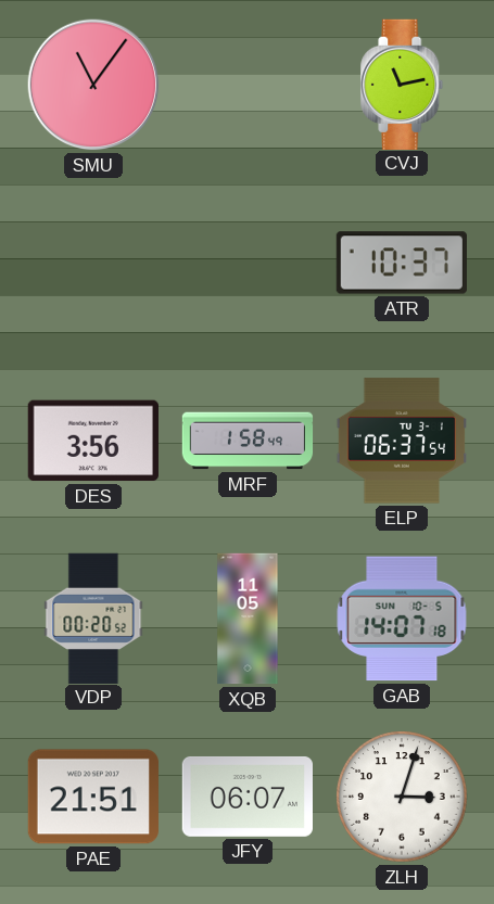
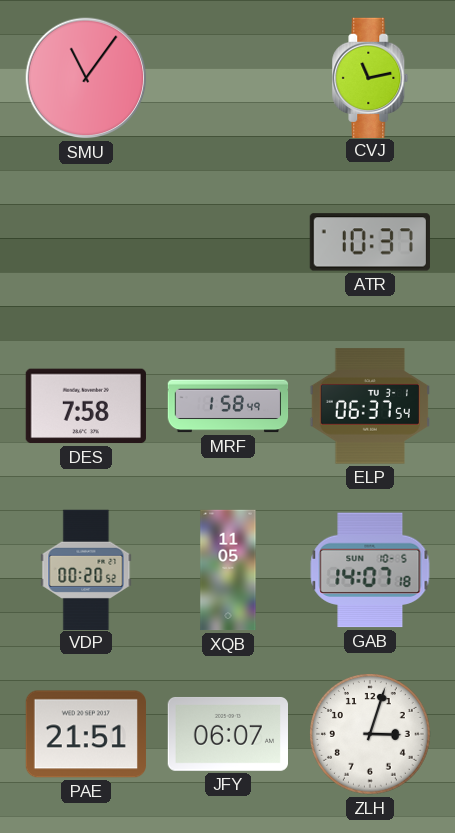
DES: 3:56 -> 7:58
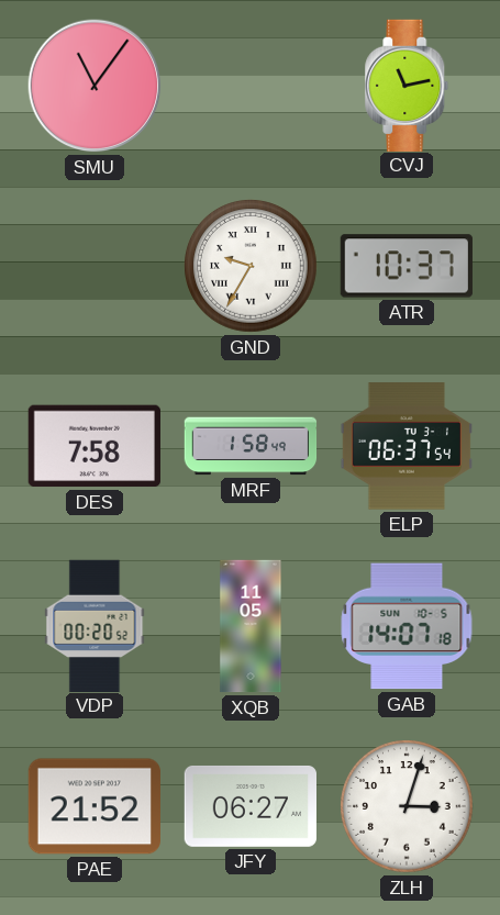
GND: none -> 9:35
PAE: 21:51 -> 21:52
JFY: 06:07 -> 06:27
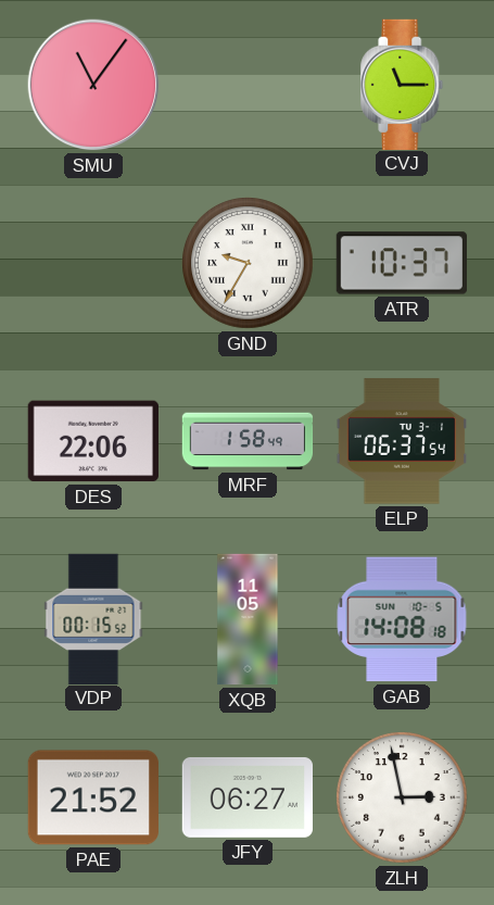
CVJ: 11:13 -> 11:15
DES: 7:58 -> 22:06
VDP: 00:20 -> 00:15
GAB: 14:07 -> 14:08
ZLH: 3:03 -> 2:58
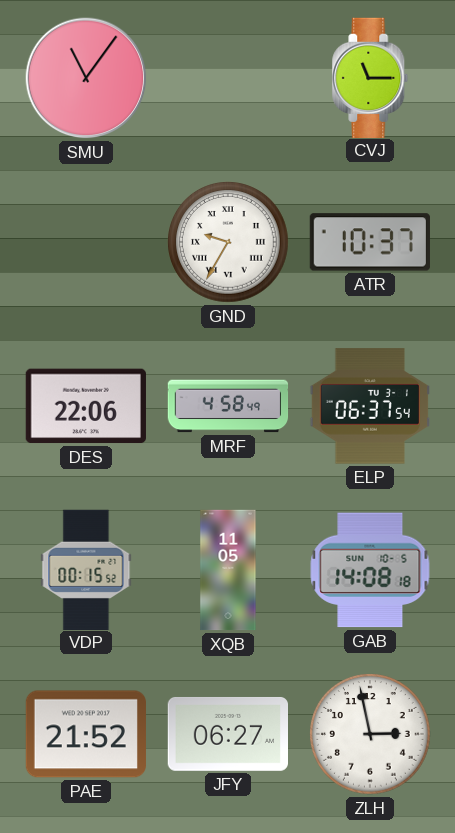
MRF: 1:58 -> 4:58
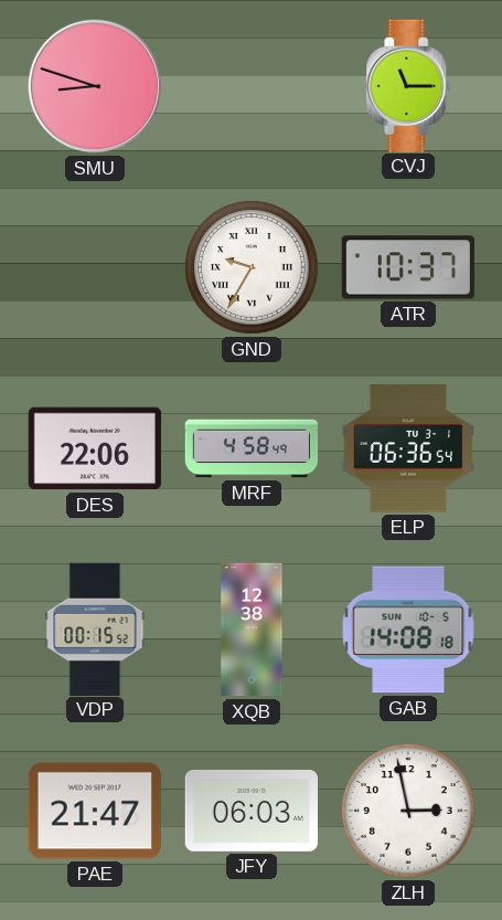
SMU: 11:06 -> 8:48
ELP: 06:37 -> 06:36
XQB: 11:05 -> 12:38
PAE: 21:52 -> 21:47
JFY: 06:27 -> 06:03
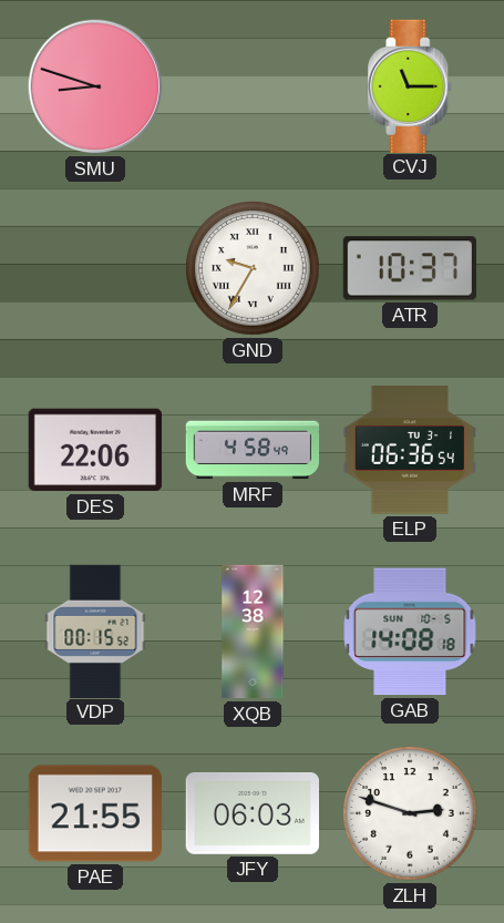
PAE: 21:47 -> 21:55
ZLH: 2:58 -> 2:48
